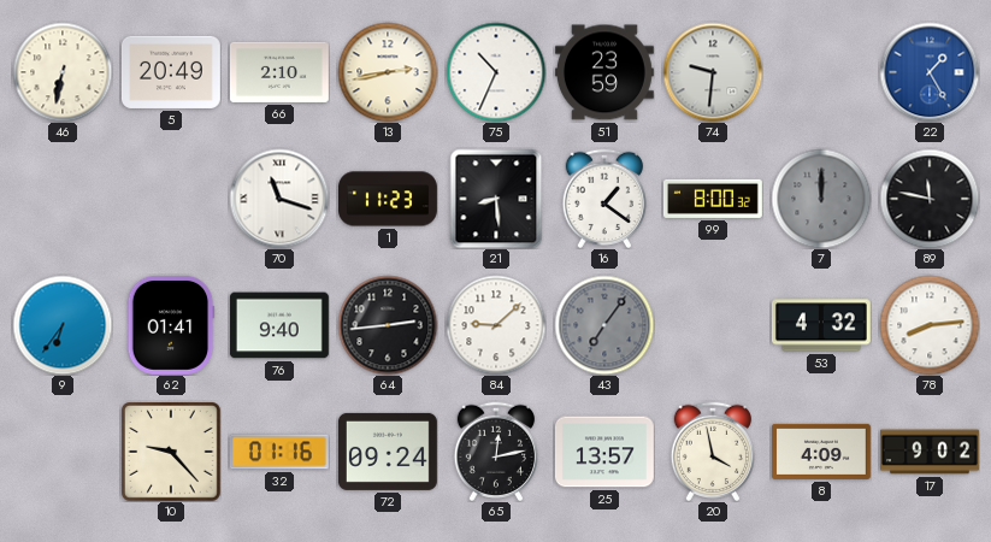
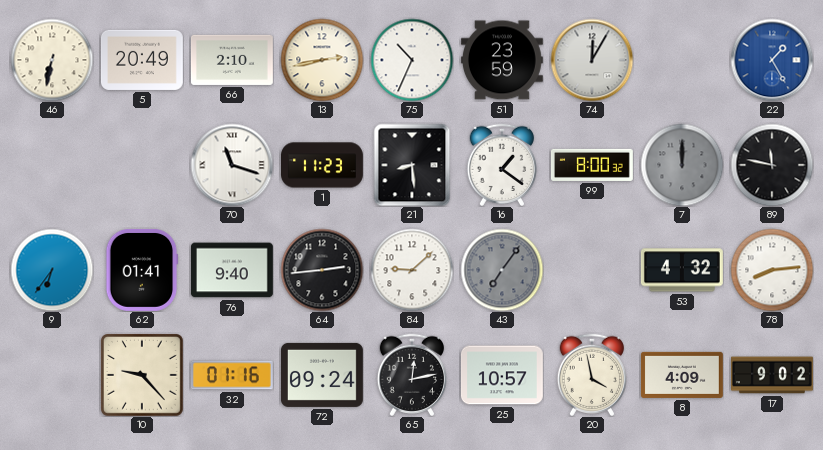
74: 9:31 -> 12:05
25: 13:57 -> 10:57
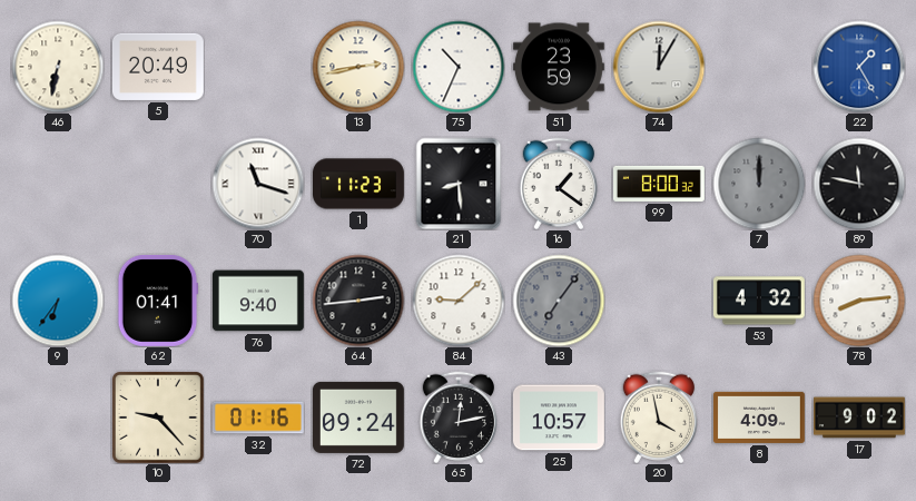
66: 2:10 -> none
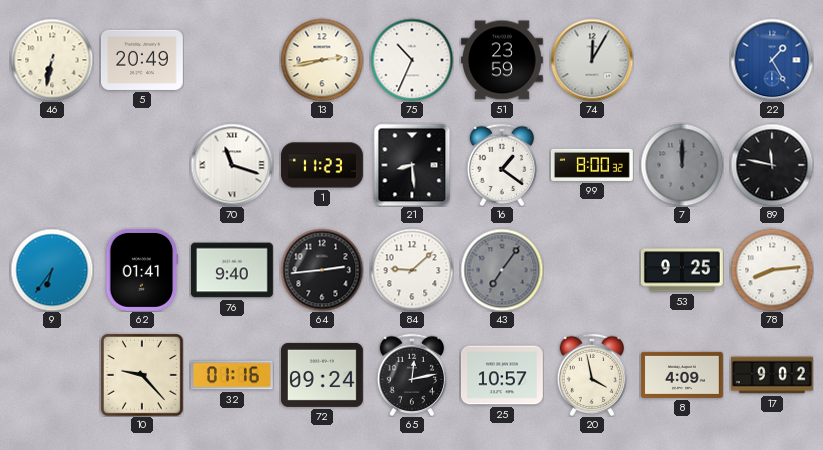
53: 4:32 -> 9:25
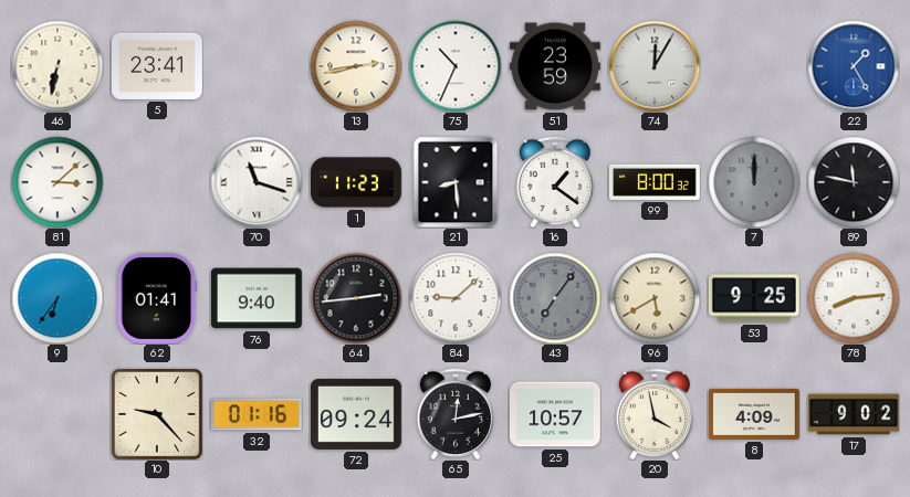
5: 20:49 -> 23:41
81: none -> 3:08
96: none -> 5:40
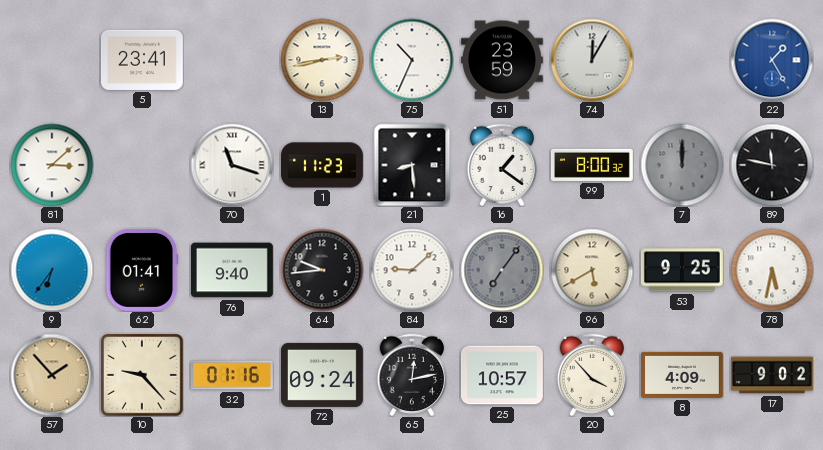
46: 6:32 -> none
64: 2:44 -> 9:44
78: 8:14 -> 5:32
57: none -> 1:53
20: 3:58 -> 3:53
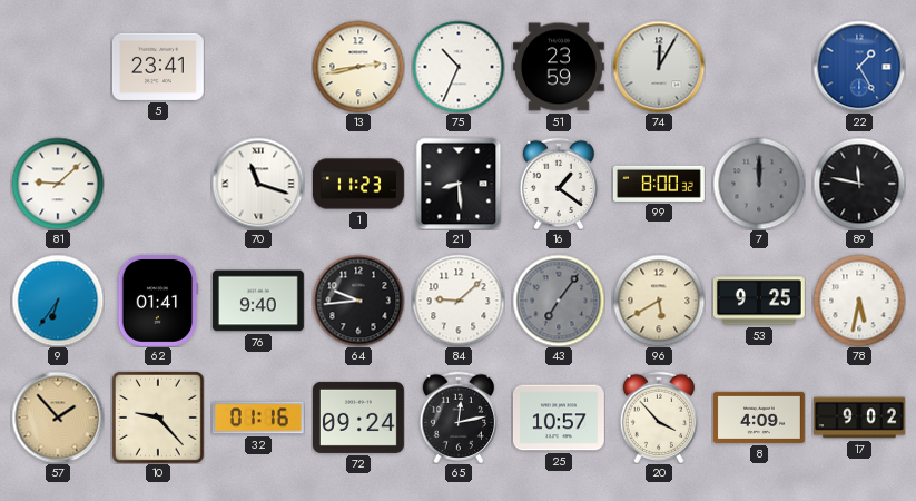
81: 3:08 -> 9:08
